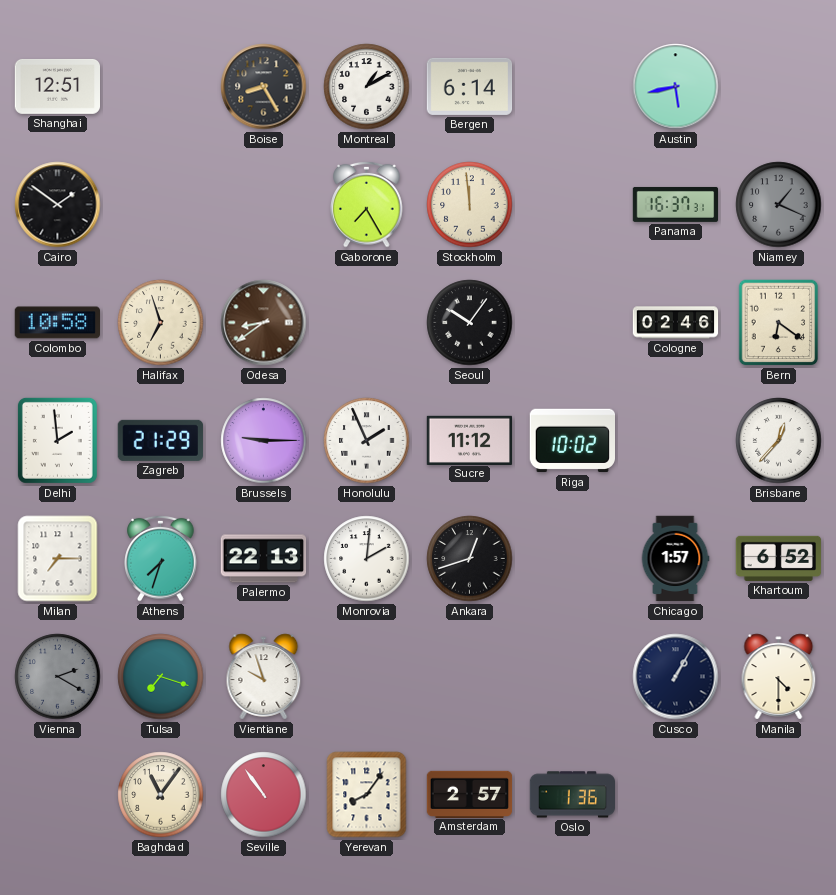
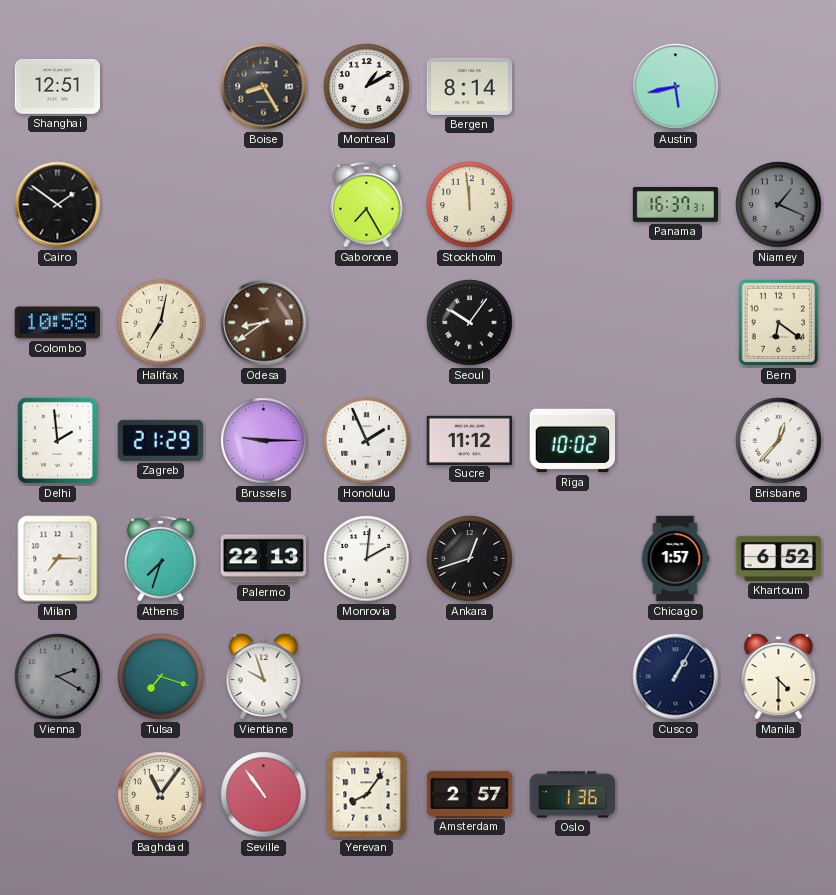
Bergen: 6:14 -> 8:14
Halifax: 6:57 -> 7:02
Cologne: 02:46 -> none
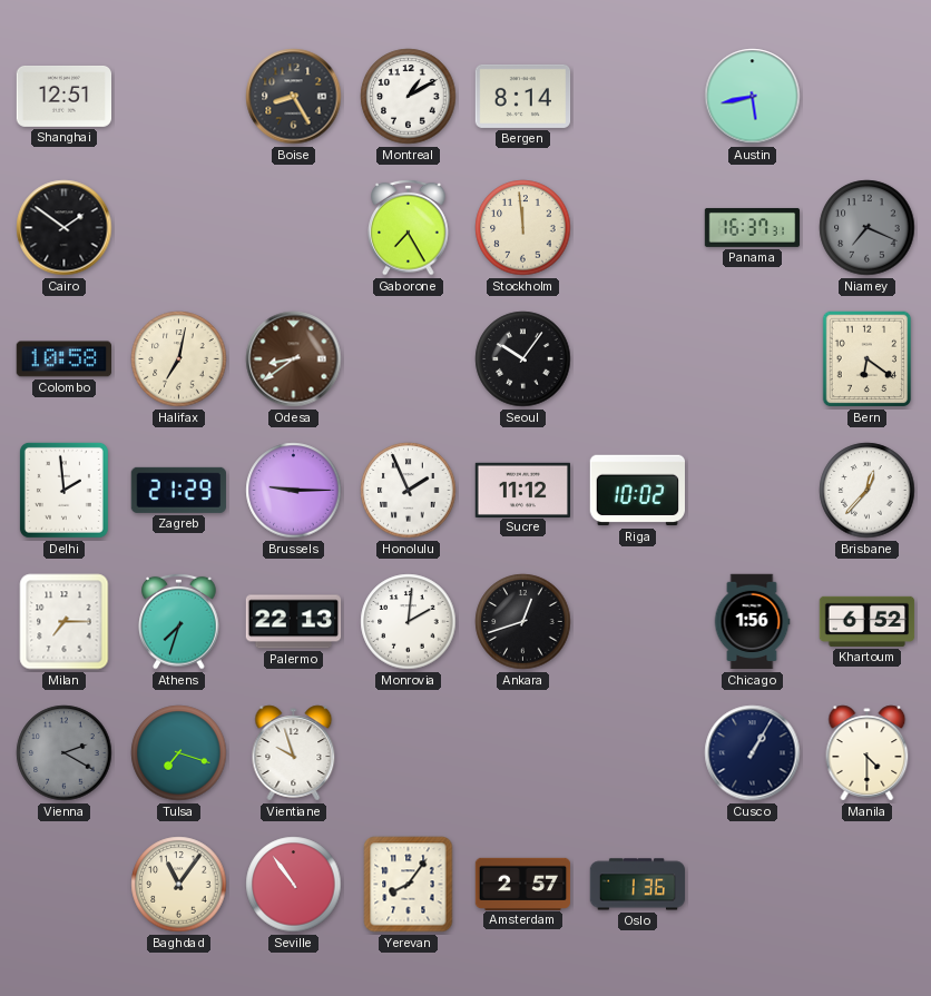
Niamey: 1:19 -> 7:19
Chicago: 1:57 -> 1:56
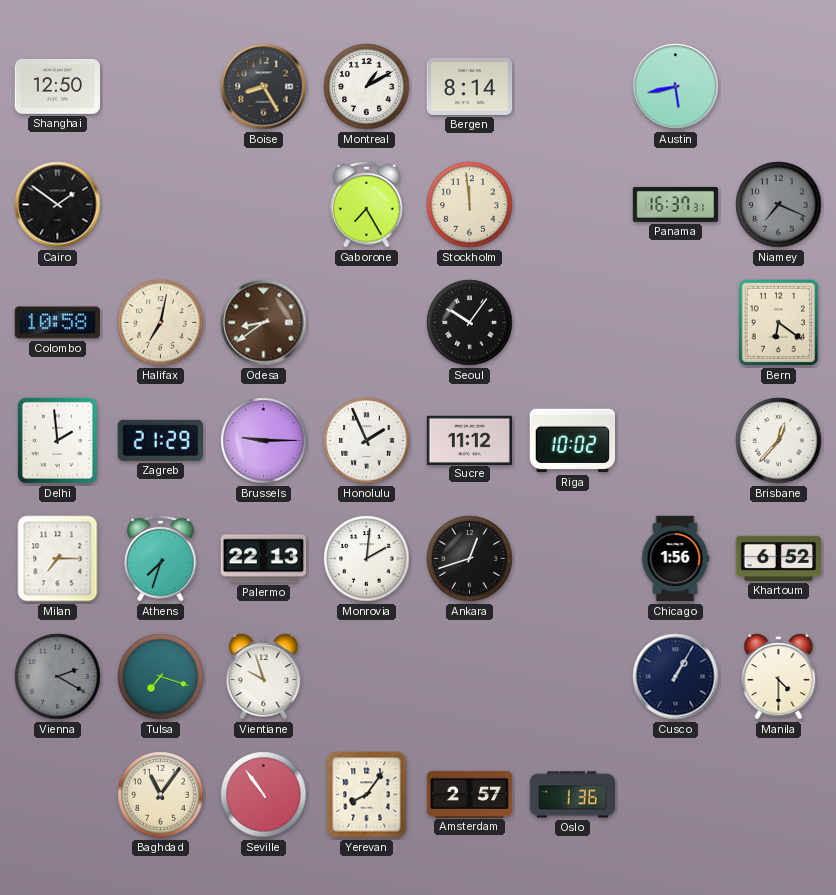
Shanghai: 12:51 -> 12:50
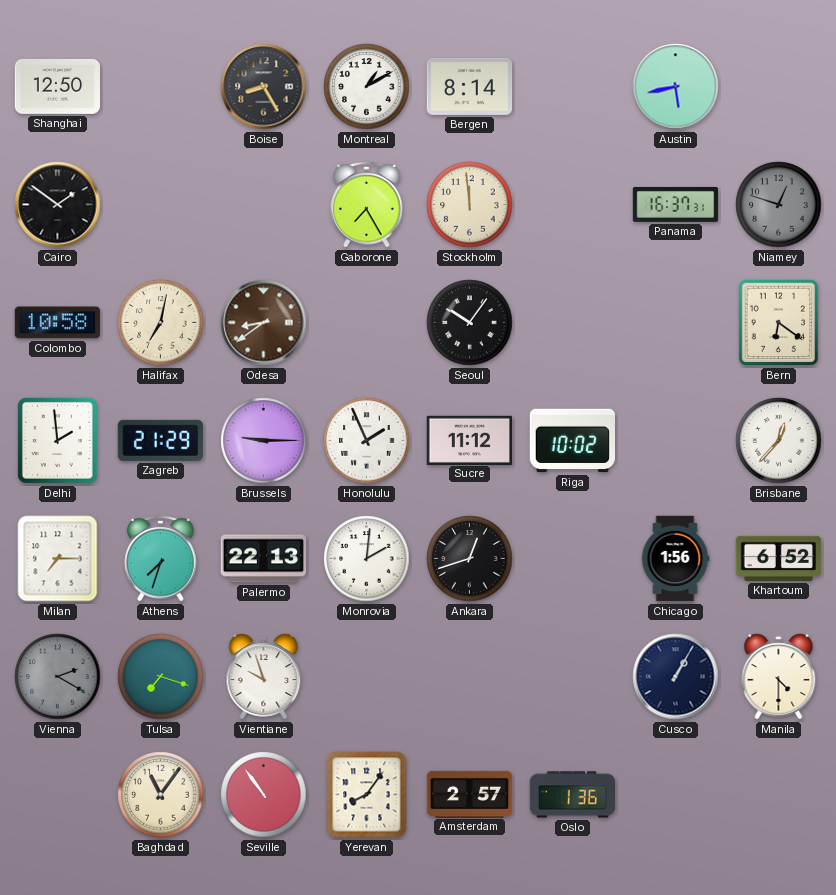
Niamey: 7:19 -> 12:48
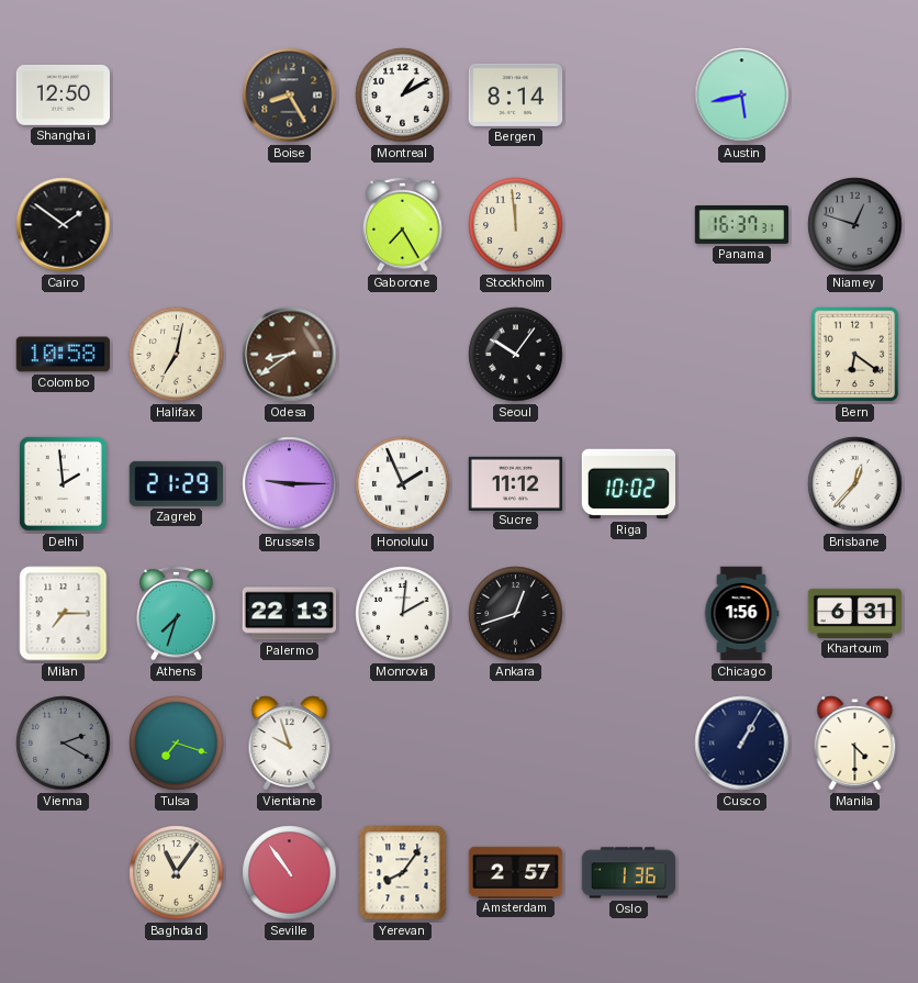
Khartoum: 6:52 -> 6:31
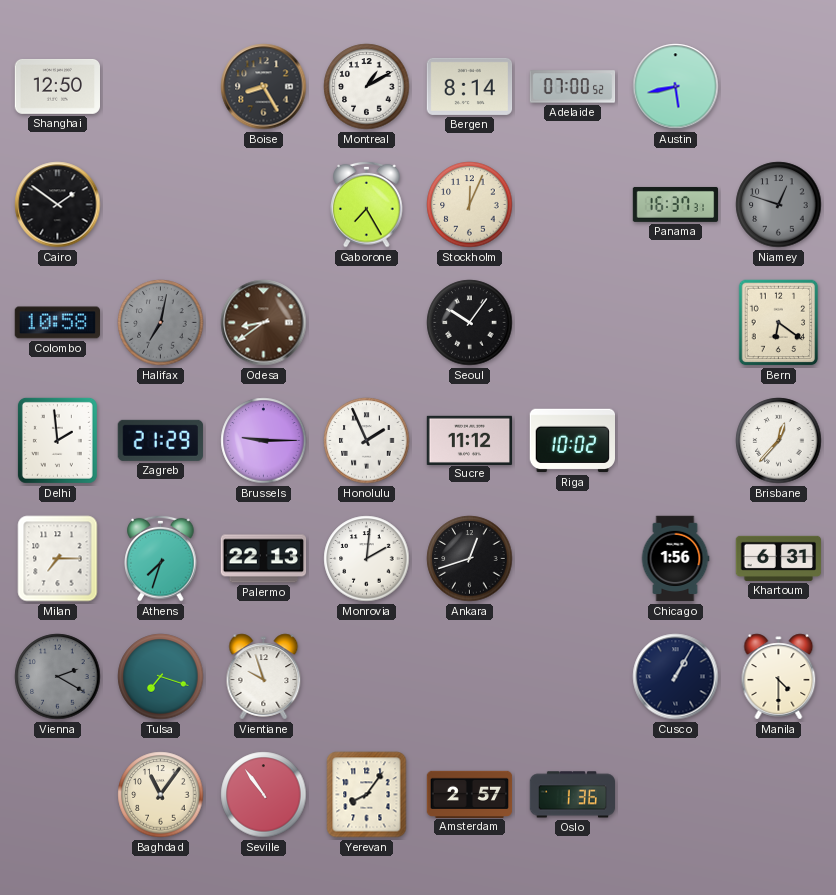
Adelaide: none -> 07:00
Stockholm: 11:59 -> 12:04
Halifax dial: cream -> grey
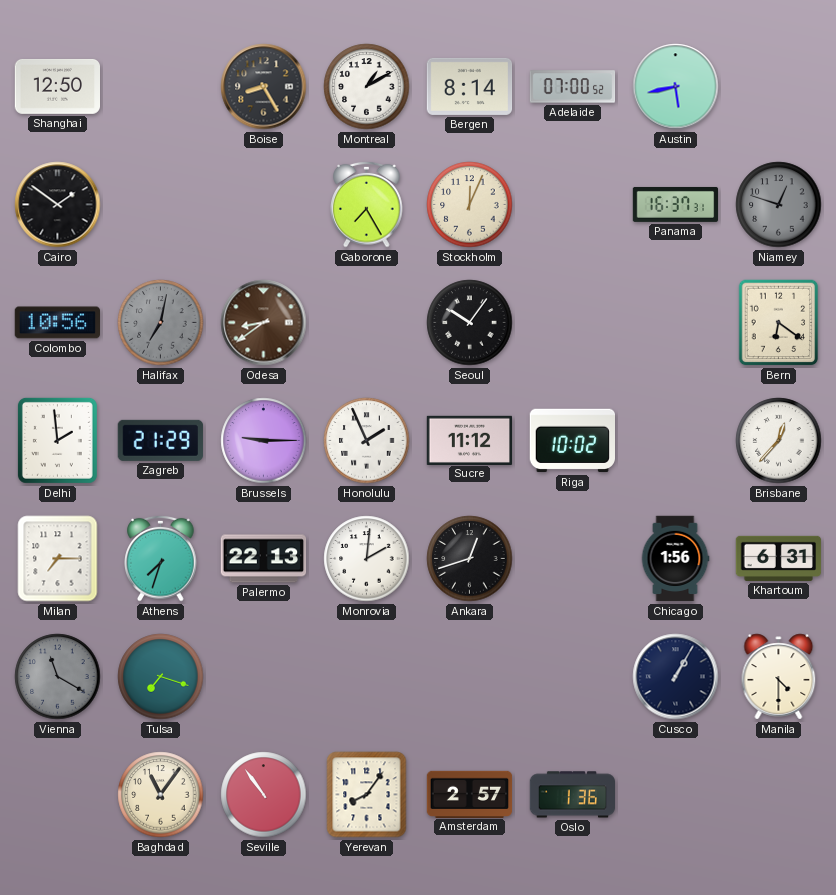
Colombo: 10:58 -> 10:56
Vienna: 2:20 -> 11:20
Vientiane: 9:57 -> none
